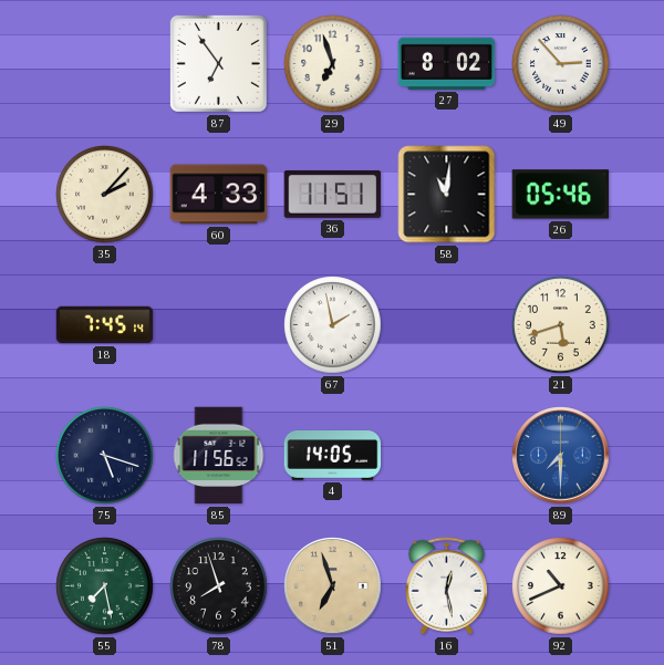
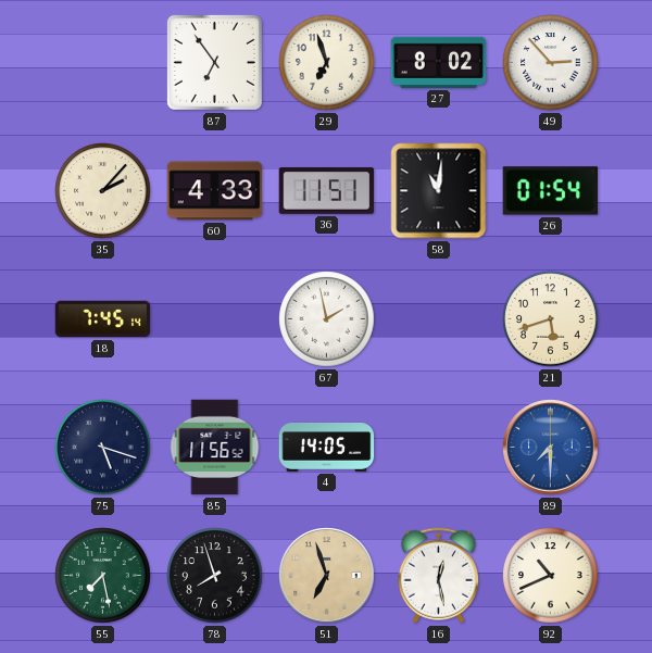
26: 05:46 -> 01:54
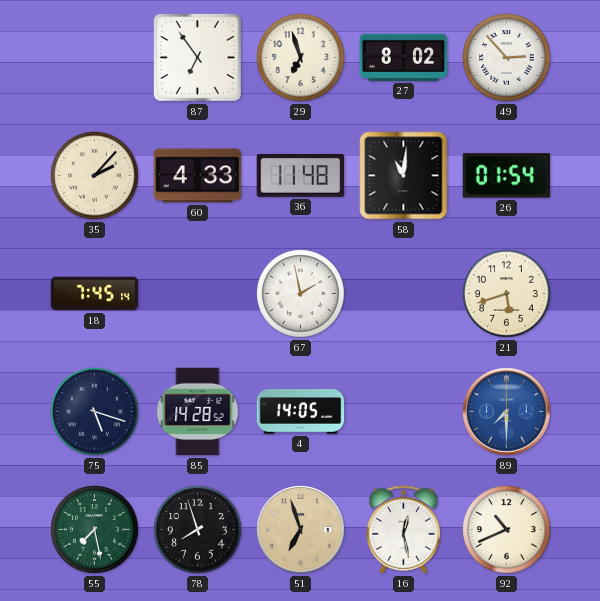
36: 11:51 -> 11:48
85: 11:56 -> 14:28
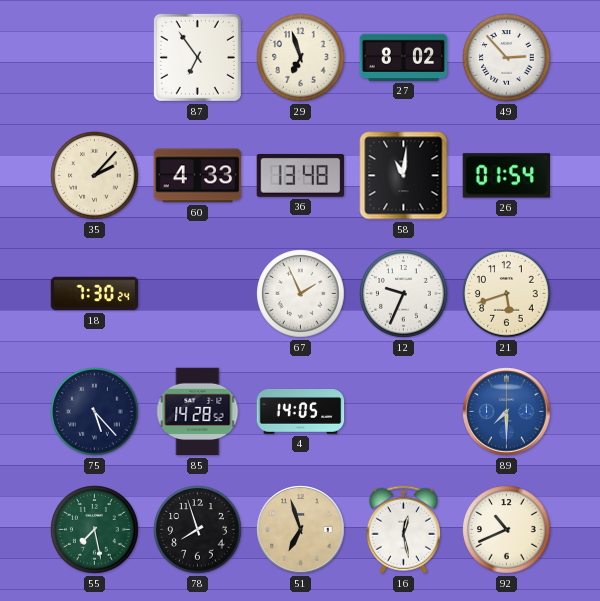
36: 11:48 -> 13:48
18: 7:45 -> 7:30
67: 1:58 -> 1:56
12: none -> 9:34
75: 5:18 -> 5:23
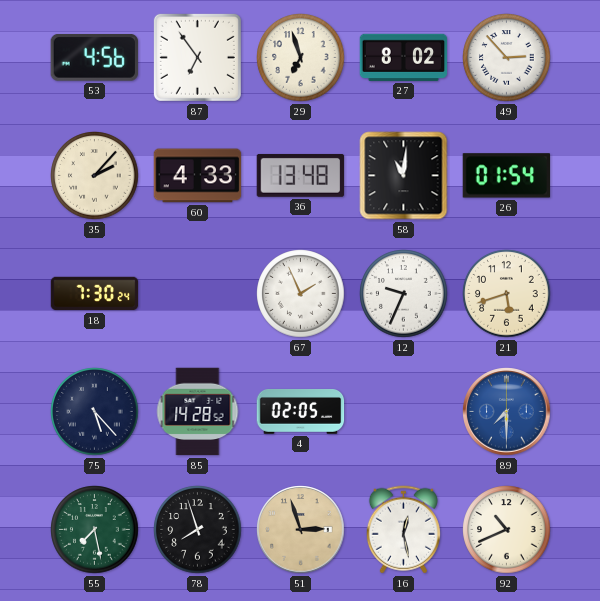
53: none -> 4:56
4: 14:05 -> 02:05
51: 6:57 -> 2:57
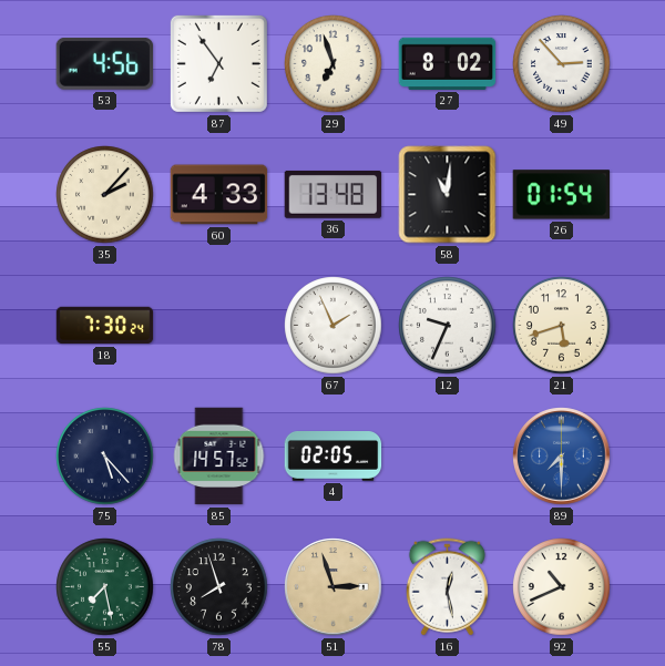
85: 14:28 -> 14:57
